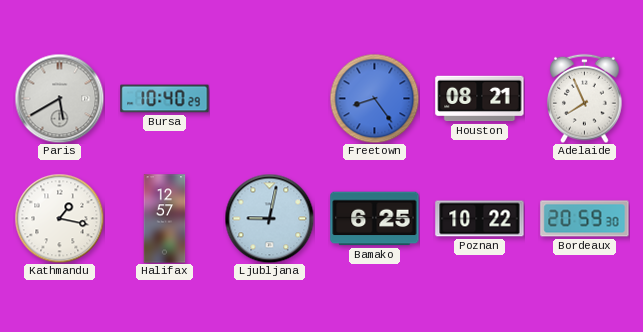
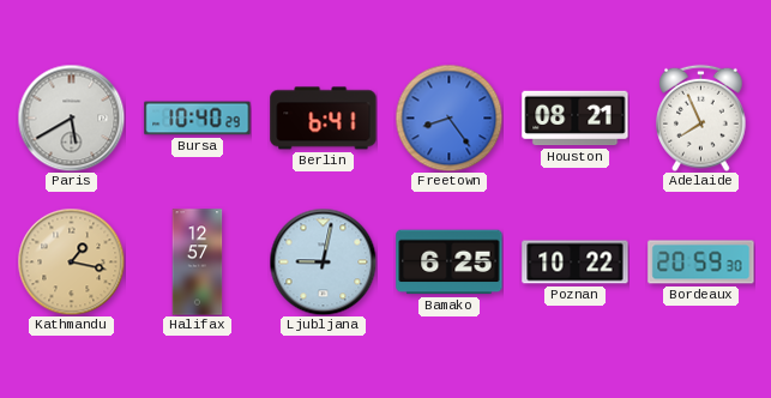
Berlin: none -> 6:41
Kathmandu dial: white -> champagne
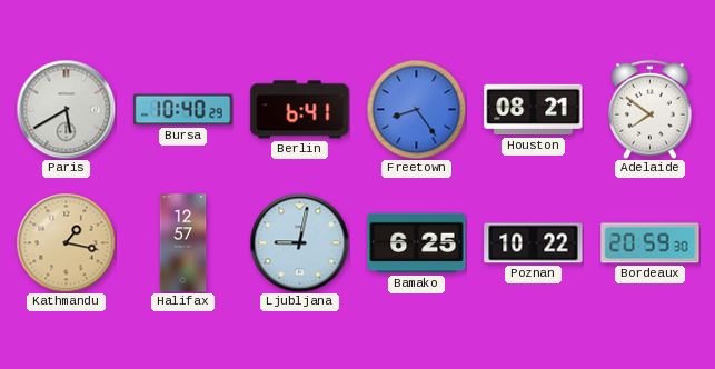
Adelaide: 7:56 -> 7:51
